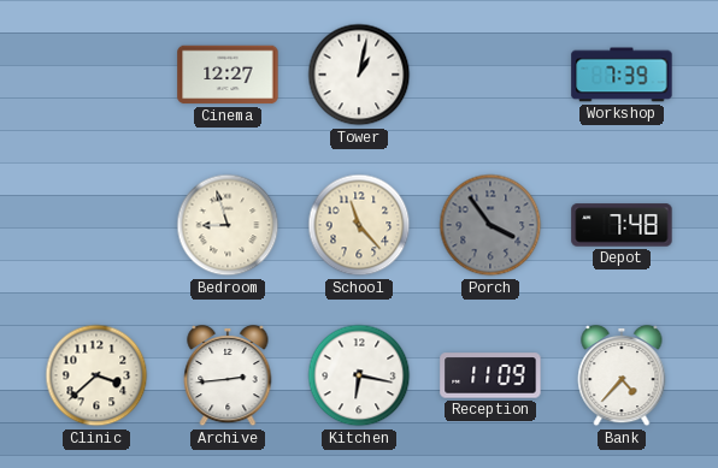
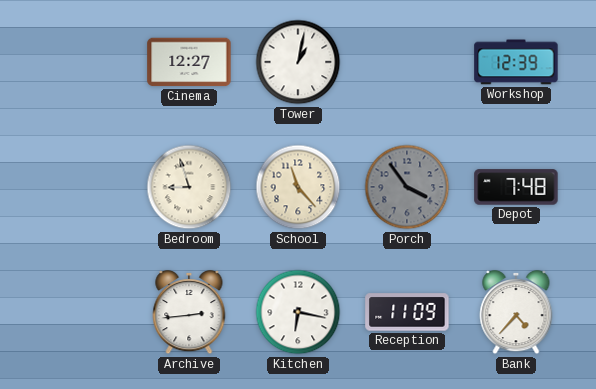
Workshop: 7:39 -> 12:39
Clinic: 3:38 -> none
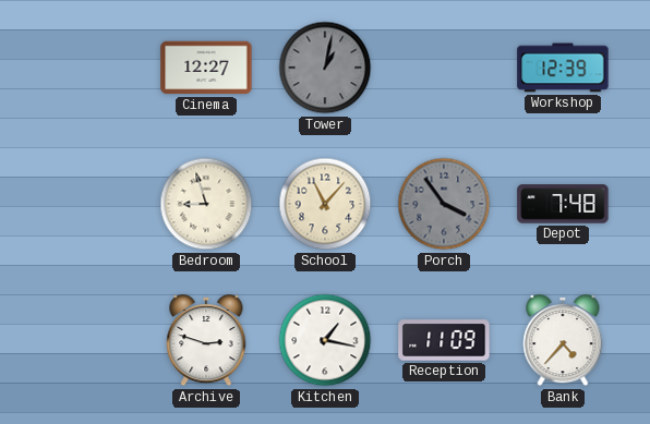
Tower dial: white -> grey
School: 11:23 -> 11:07
Archive: 2:44 -> 2:48
Kitchen: 6:17 -> 1:17
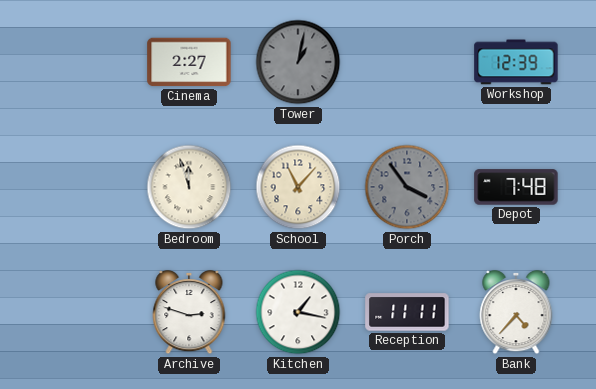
Cinema: 12:27 -> 2:27
Bedroom: 8:57 -> 11:57
Reception: 11:09 -> 11:11
